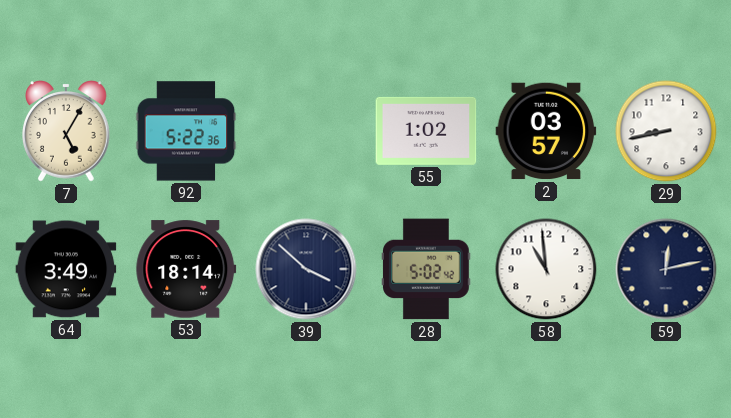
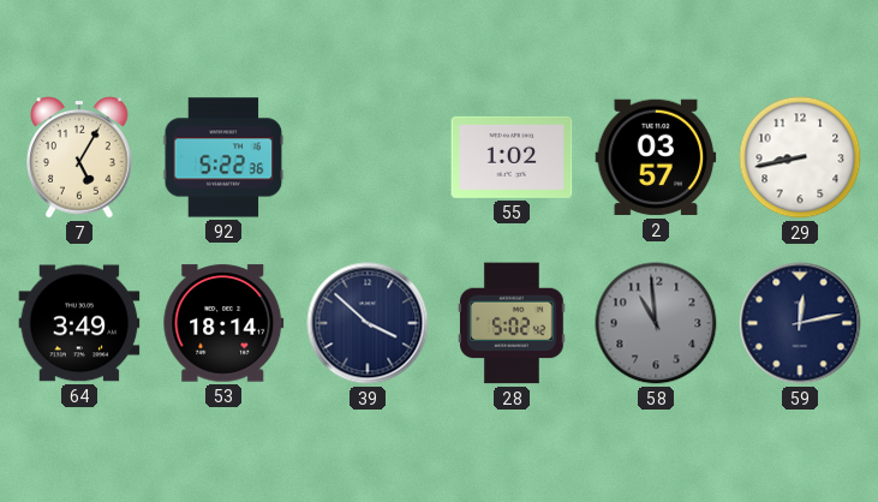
58 dial: white -> grey
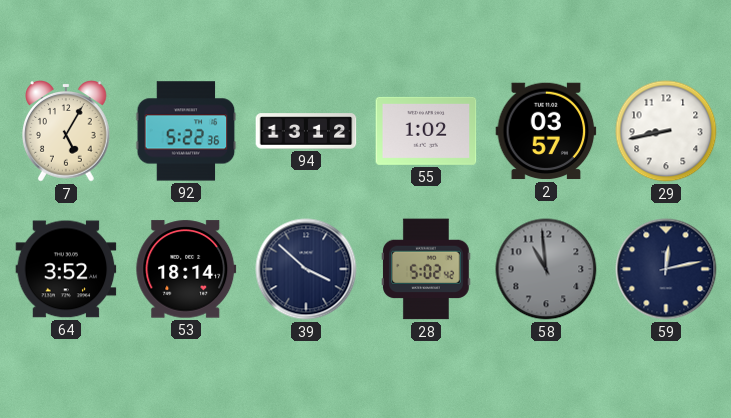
94: none -> 13:12
64: 3:49 -> 3:52
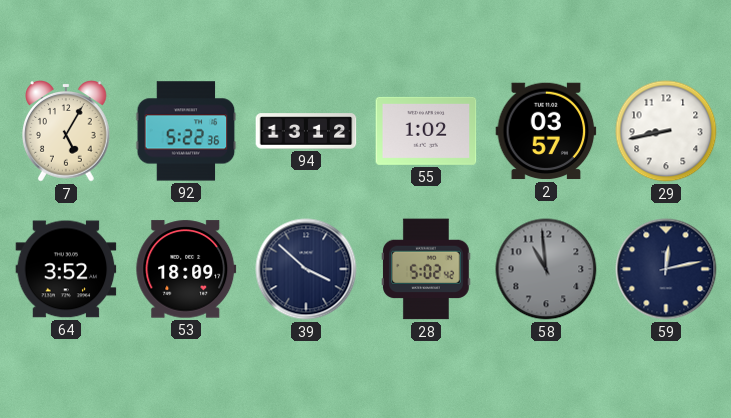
53: 18:14 -> 18:09
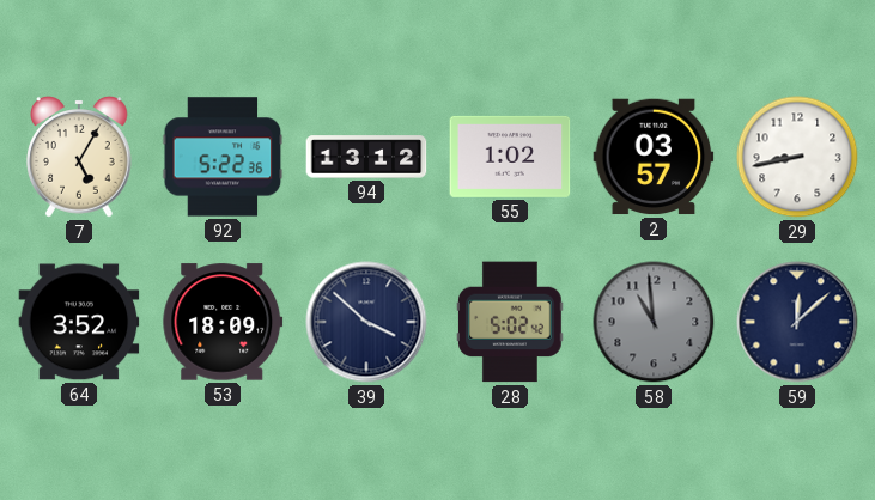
59: 12:13 -> 12:08
